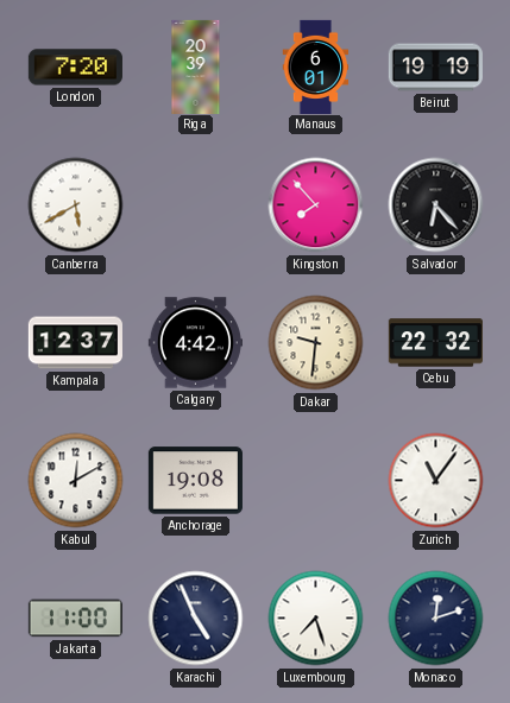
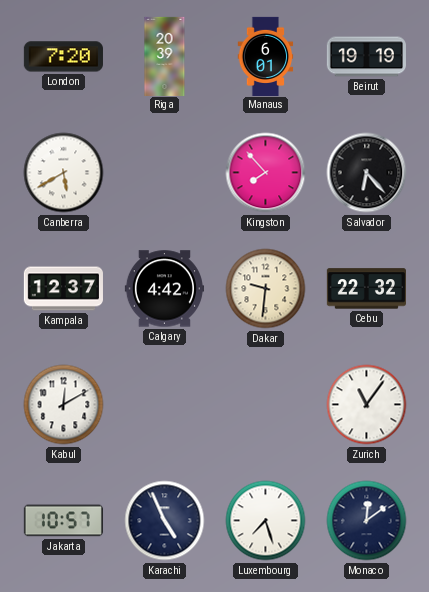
Anchorage: 19:08 -> none
Jakarta: 11:00 -> 10:57
Monaco: 12:12 -> 12:09
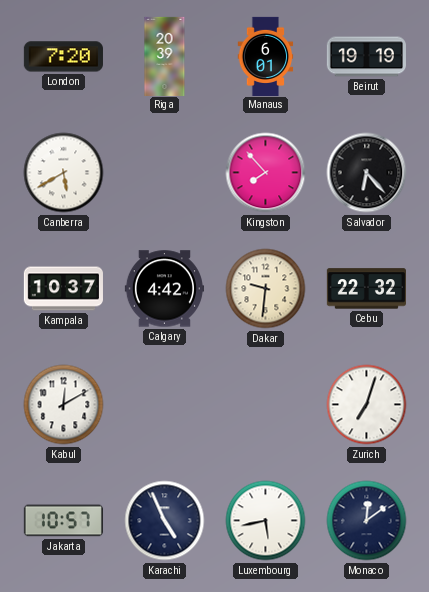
Kampala: 12:37 -> 10:37
Zurich: 11:06 -> 7:03
Luxembourg: 7:27 -> 5:43
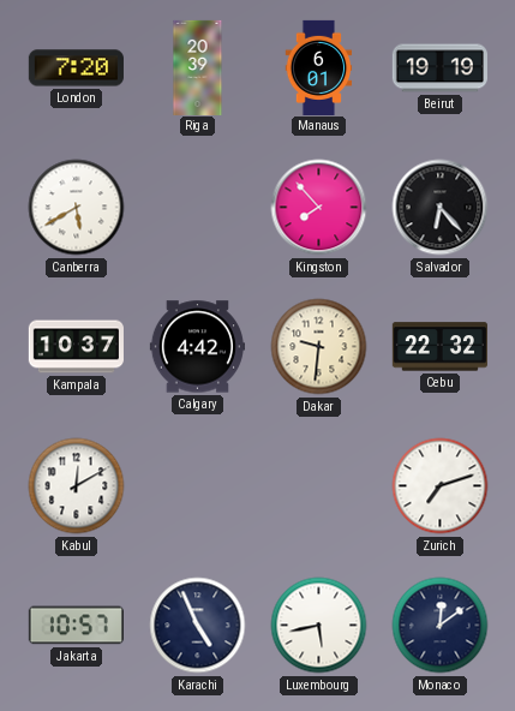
Zurich: 7:03 -> 7:12
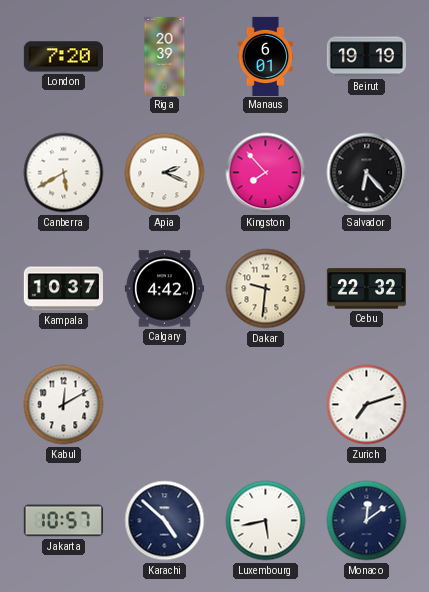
Apia: none -> 2:19
Karachi: 4:56 -> 4:52
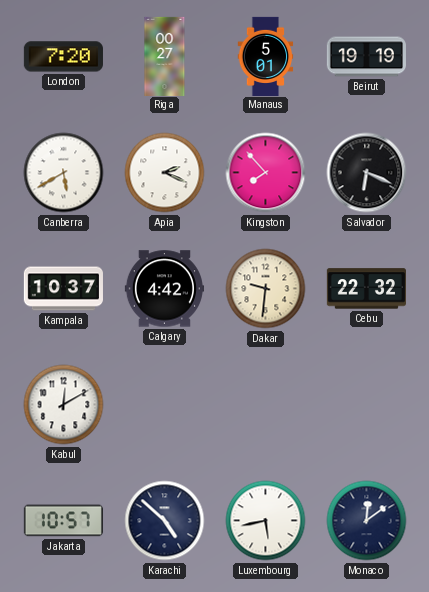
Riga: 20:39 -> 00:27
Manaus: 6:01 -> 5:01
Salvador: 6:23 -> 6:19
Zurich: 7:12 -> none
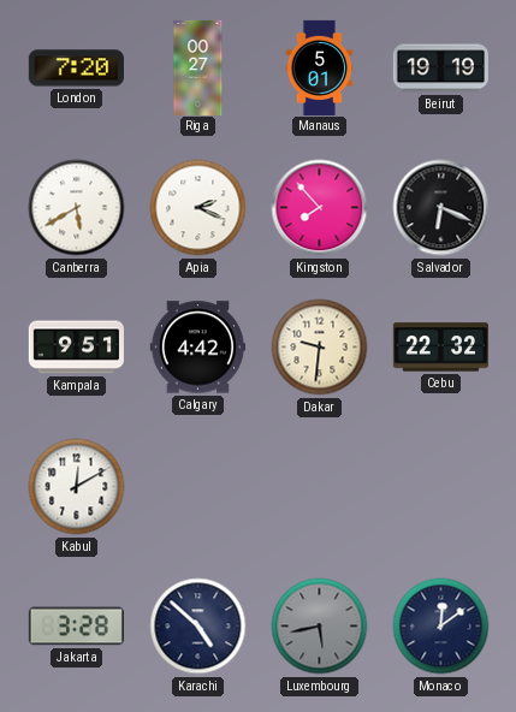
Kampala: 10:37 -> 9:51
Jakarta: 10:57 -> 3:28
Luxembourg dial: white -> grey
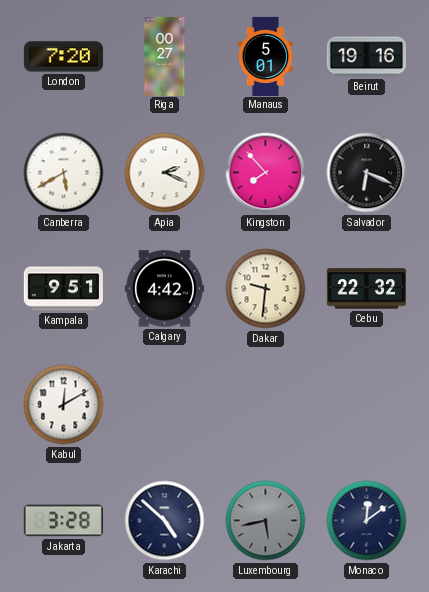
Beirut: 19:19 -> 19:16
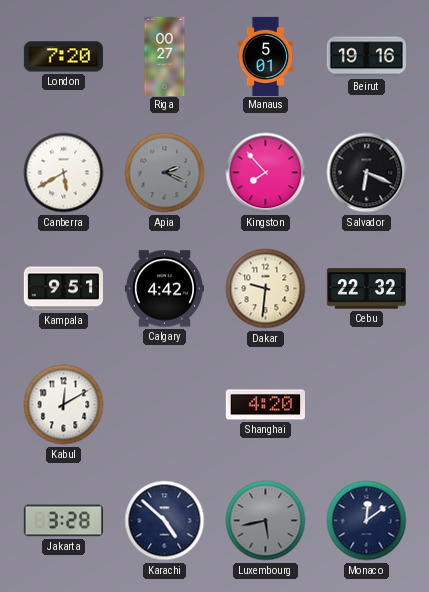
Apia dial: white -> grey
Shanghai: none -> 4:20
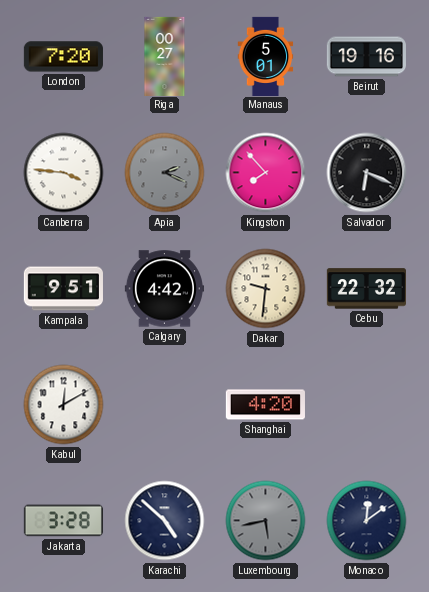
Canberra: 5:40 -> 3:46
